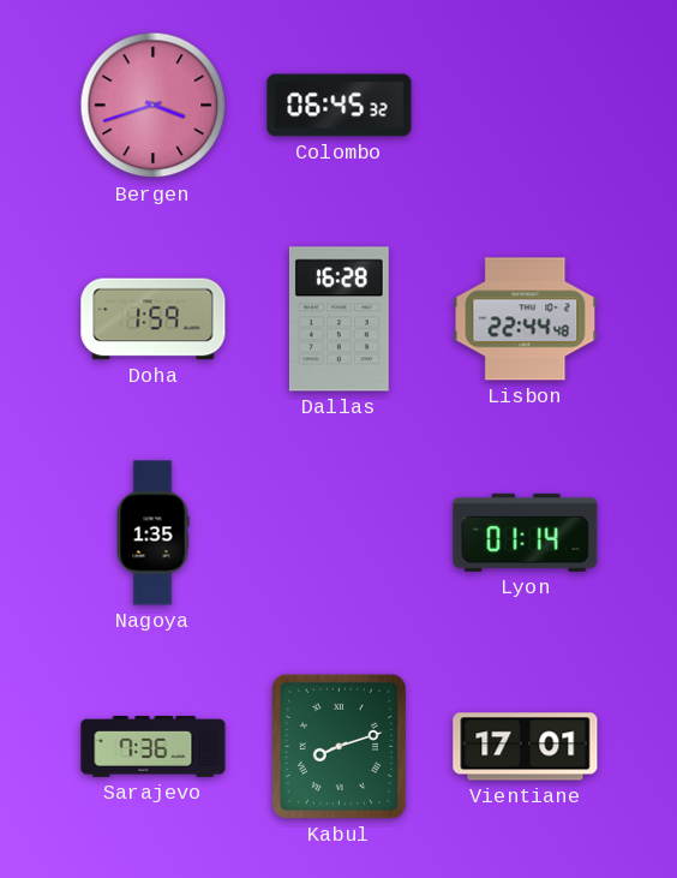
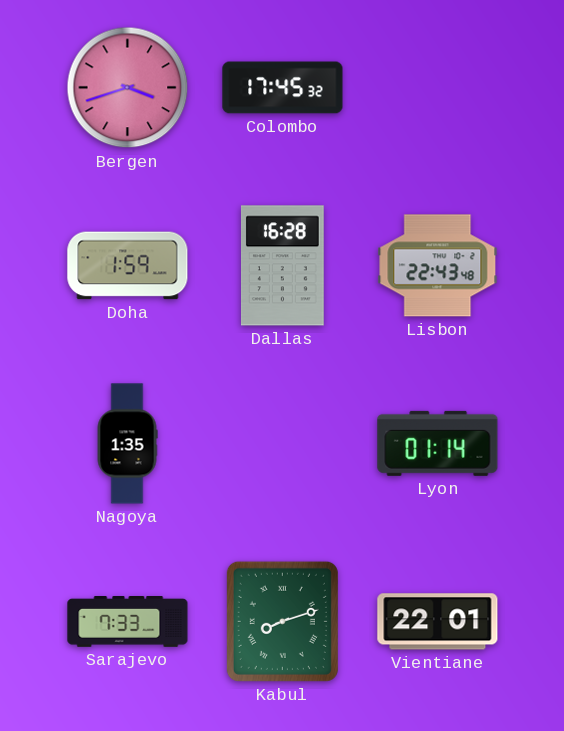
Colombo: 06:45 -> 17:45
Lisbon: 22:44 -> 22:43
Sarajevo: 7:36 -> 7:33
Vientiane: 17:01 -> 22:01
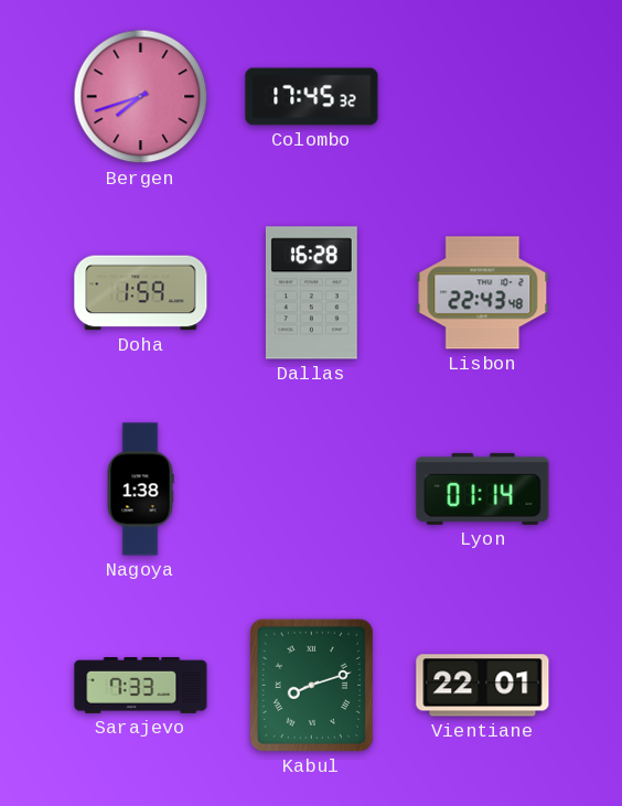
Bergen: 3:42 -> 7:42
Nagoya: 1:35 -> 1:38
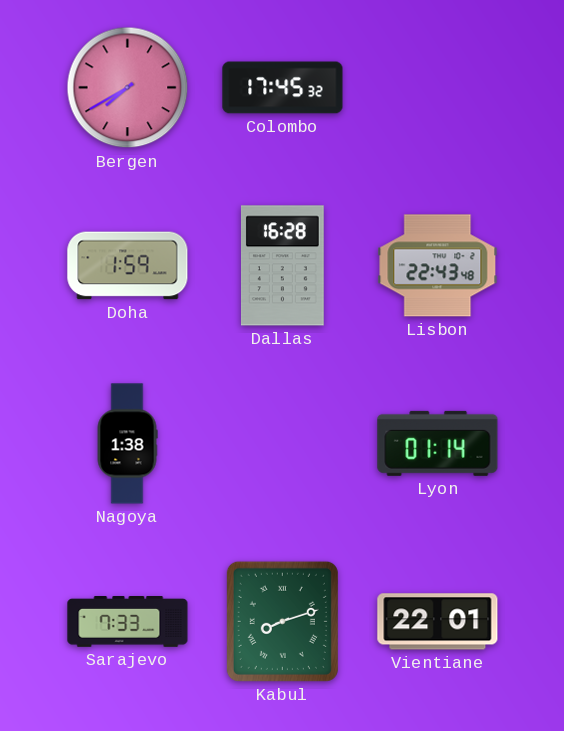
Bergen: 7:42 -> 7:40
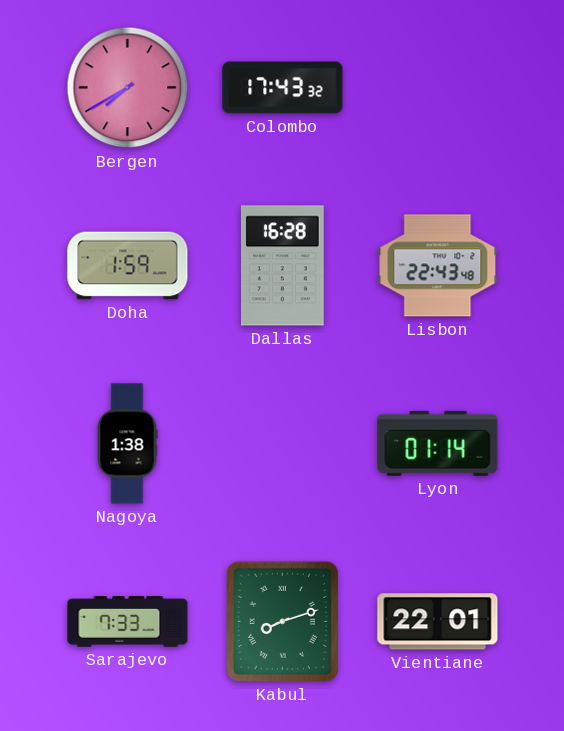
Colombo: 17:45 -> 17:43
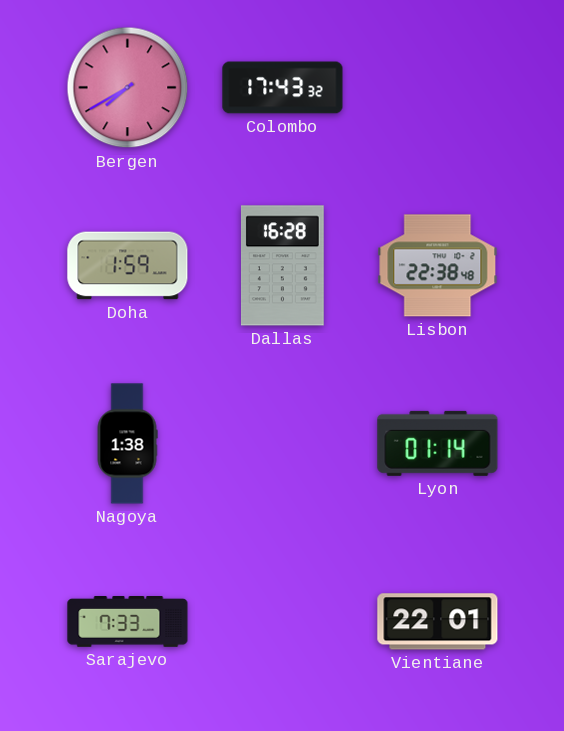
Lisbon: 22:43 -> 22:38
Kabul: 8:12 -> none
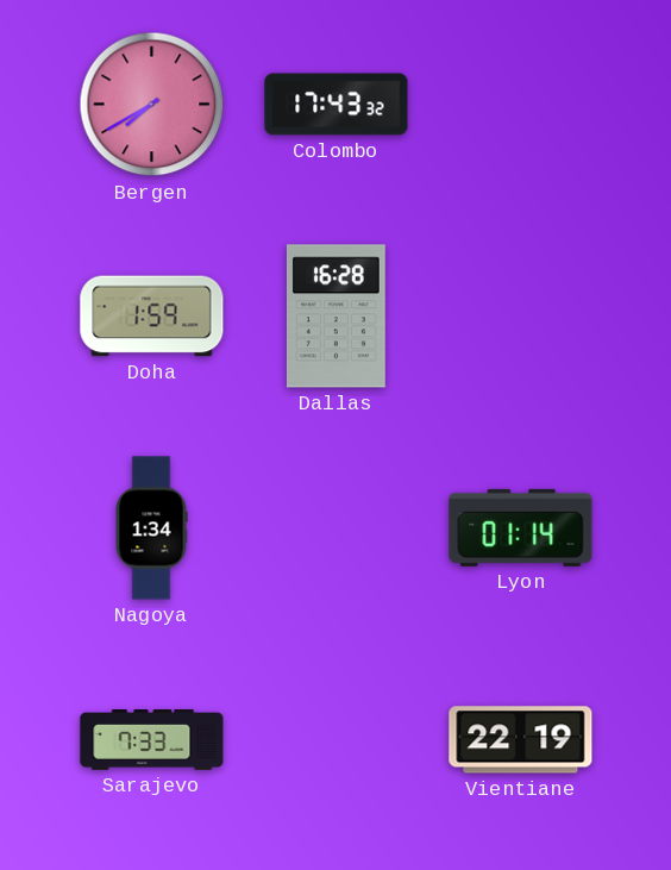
Lisbon: 22:38 -> none
Nagoya: 1:38 -> 1:34
Vientiane: 22:01 -> 22:19
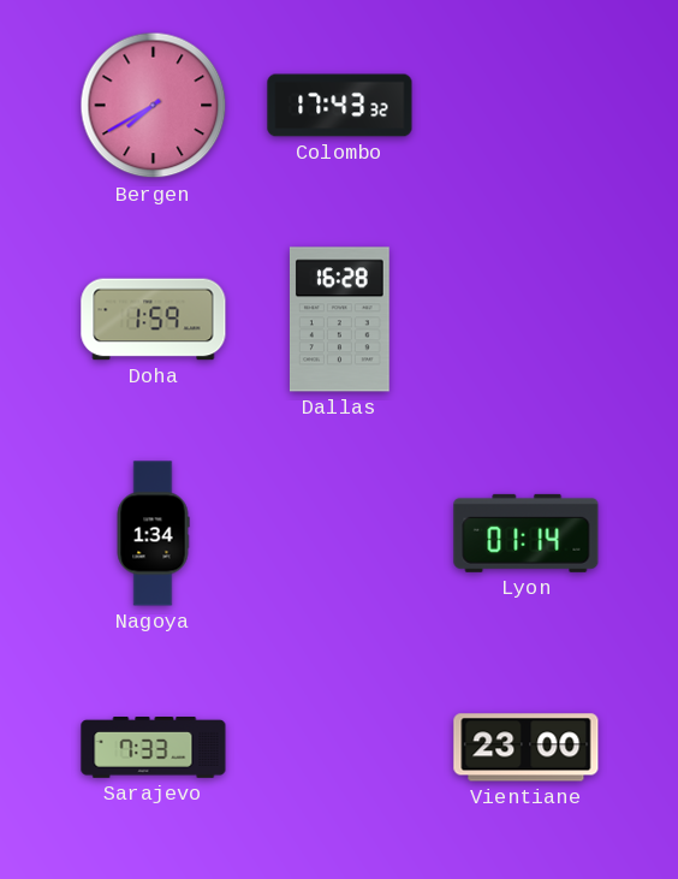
Vientiane: 22:19 -> 23:00
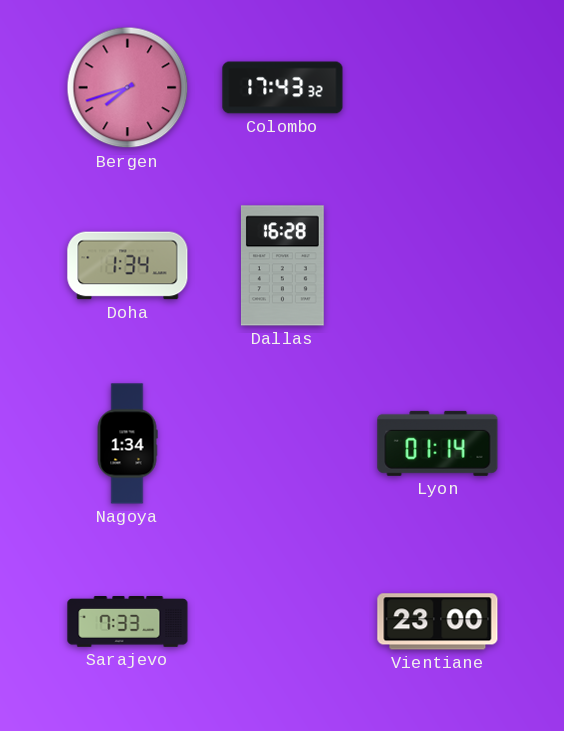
Bergen: 7:40 -> 7:42
Doha: 1:59 -> 1:34
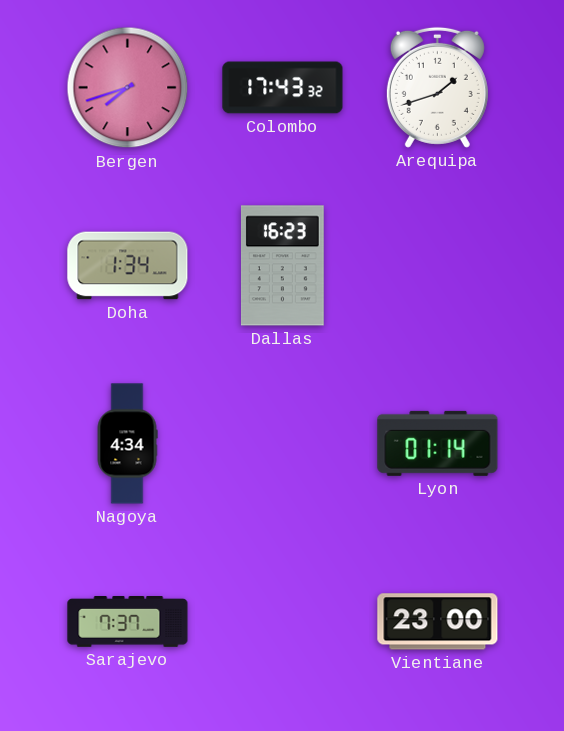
Arequipa: none -> 1:42
Dallas: 16:28 -> 16:23
Nagoya: 1:34 -> 4:34
Sarajevo: 7:33 -> 7:37
